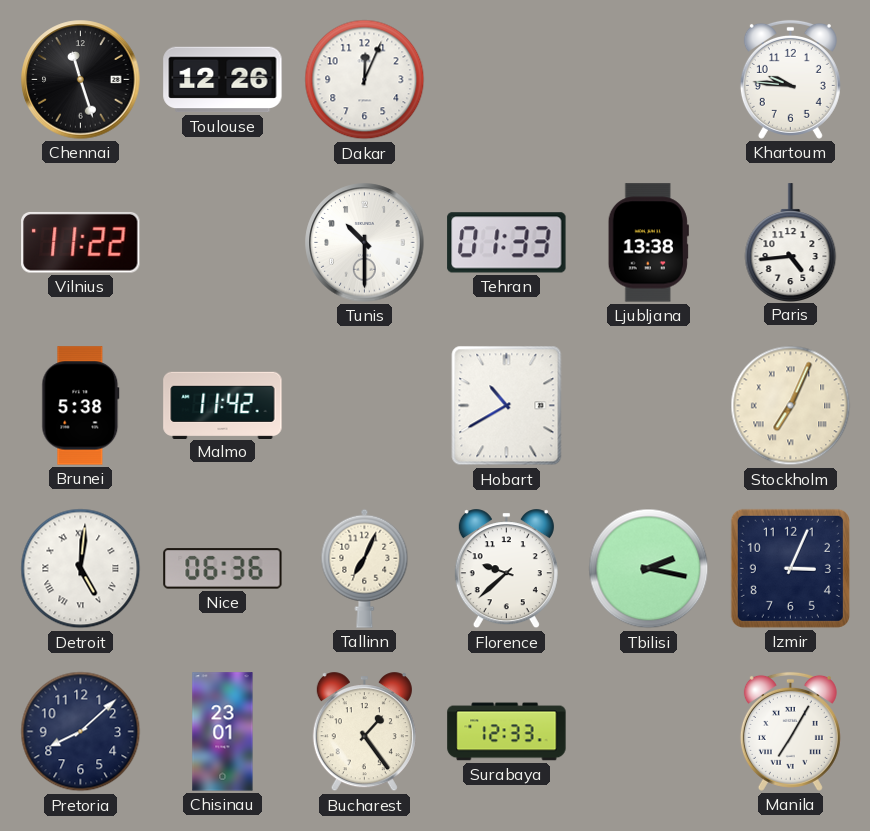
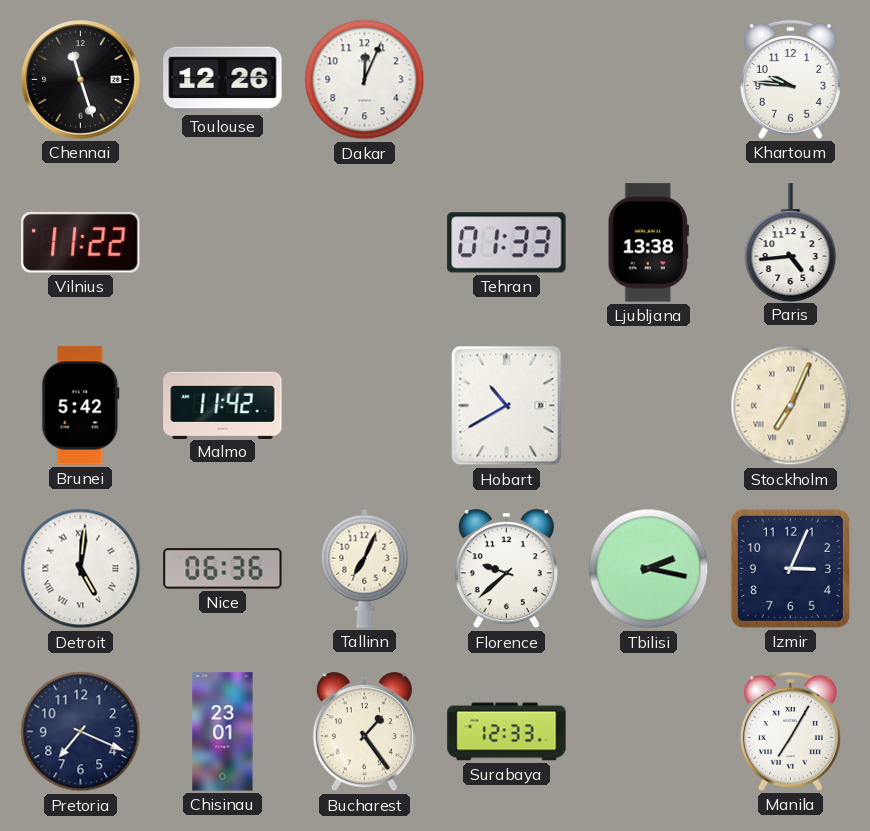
Tunis: 10:30 -> none
Brunei: 5:38 -> 5:42
Pretoria: 8:08 -> 7:19
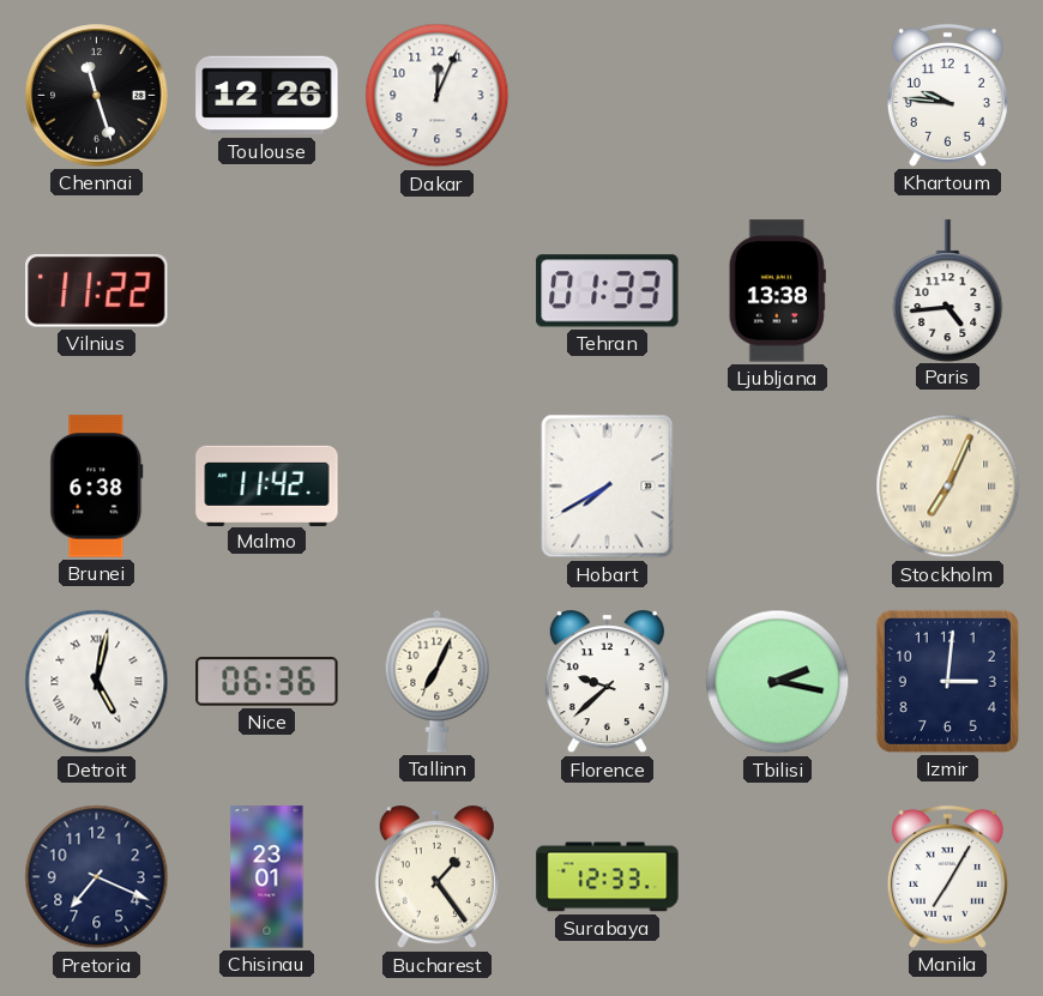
Brunei: 5:42 -> 6:38
Hobart: 10:40 -> 7:40
Detroit: 5:01 -> 5:02
Izmir: 3:04 -> 3:01
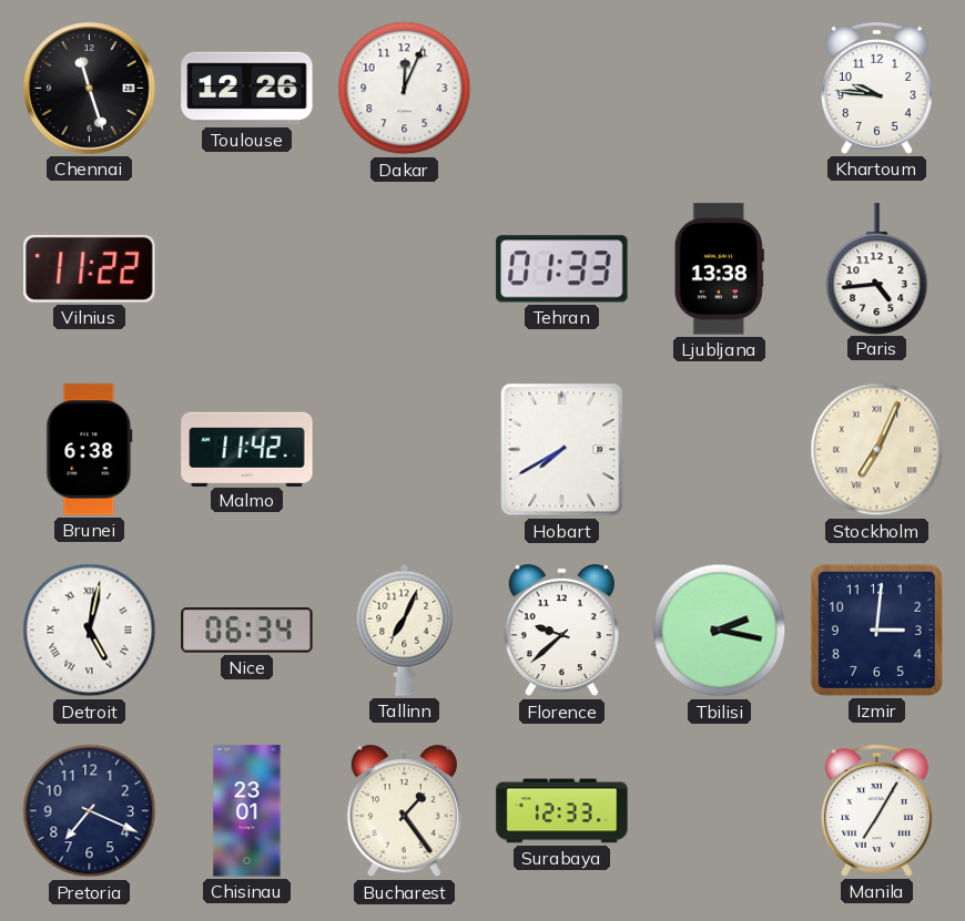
Nice: 06:36 -> 06:34
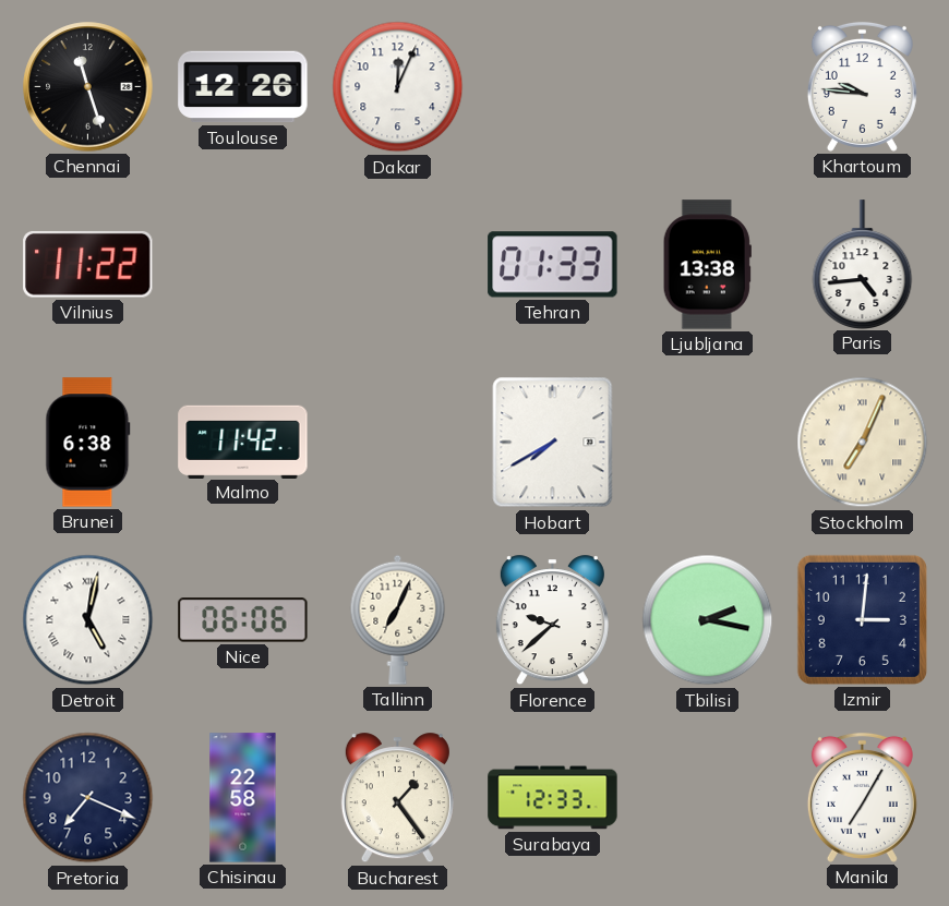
Nice: 06:34 -> 06:06
Chisinau: 23:01 -> 22:58
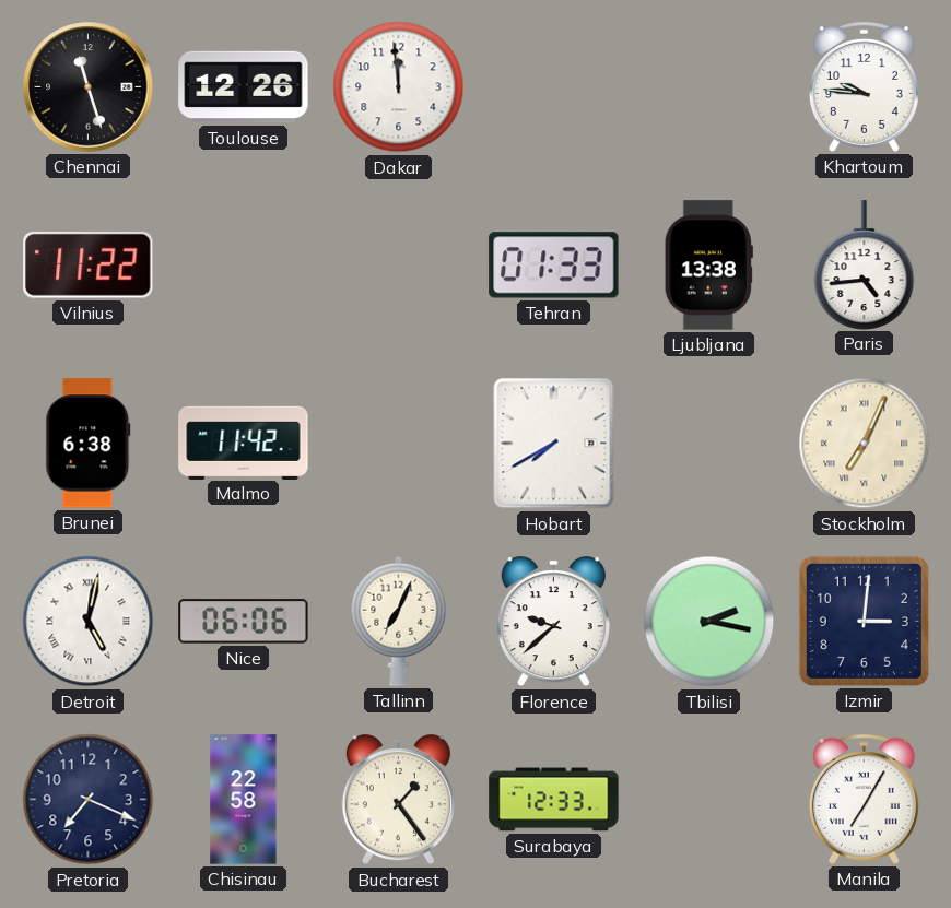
Dakar: 12:04 -> 11:59
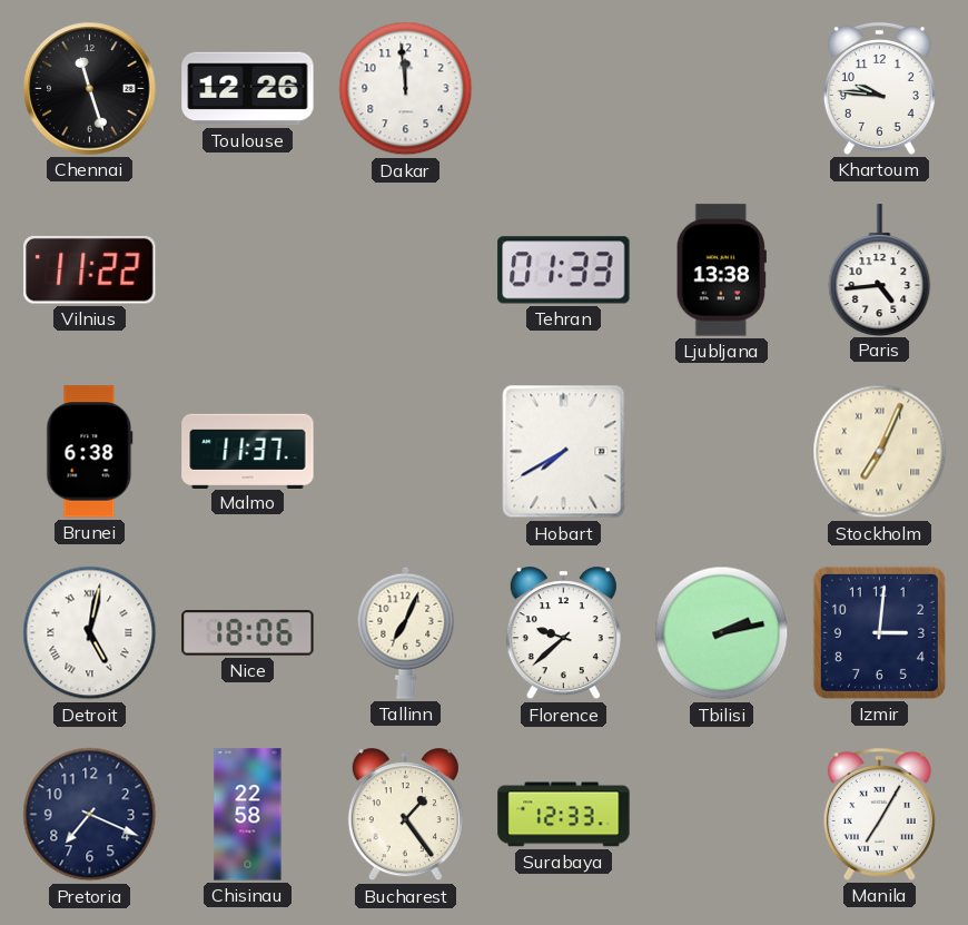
Malmo: 11:42 -> 11:37
Nice: 06:06 -> 18:06
Tbilisi: 2:17 -> 2:13
